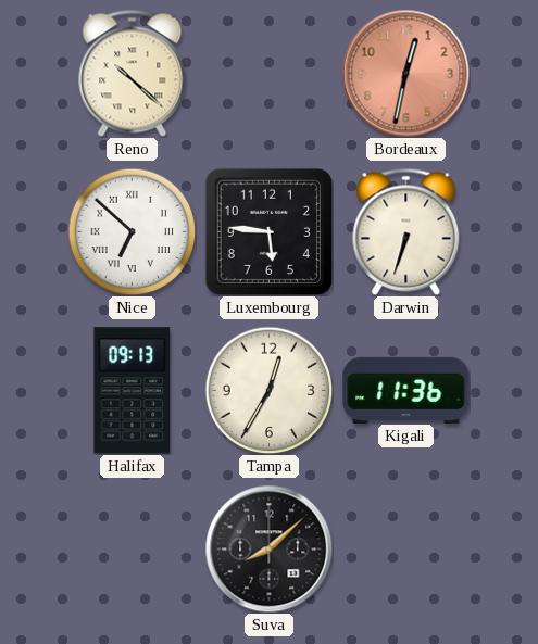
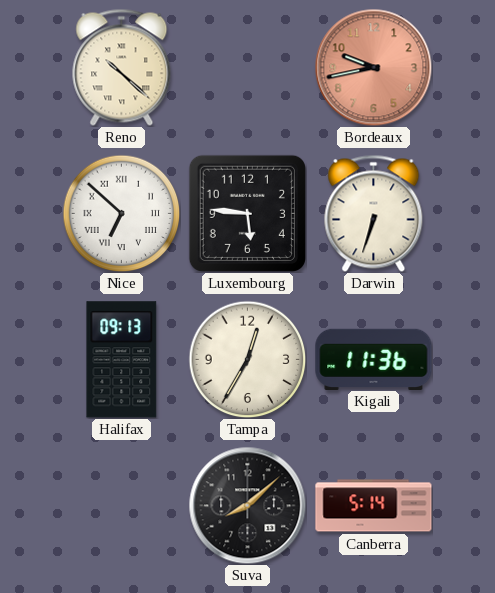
Bordeaux: 12:32 -> 9:43
Canberra: none -> 5:14
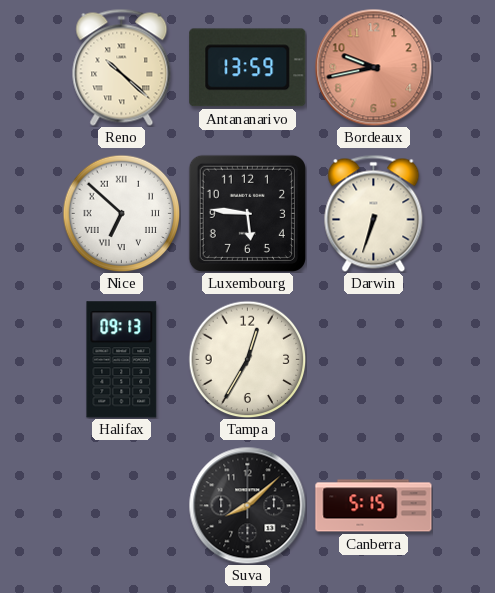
Antananarivo: none -> 13:59
Kigali: 11:36 -> none
Canberra: 5:14 -> 5:15
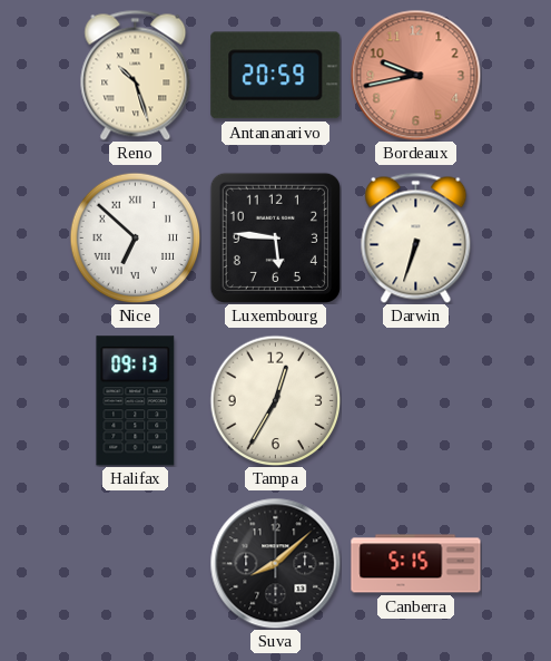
Reno: 10:22 -> 10:27
Antananarivo: 13:59 -> 20:59
